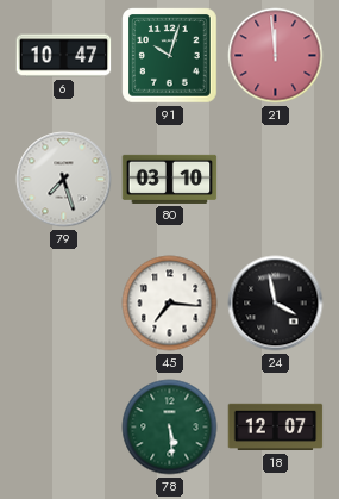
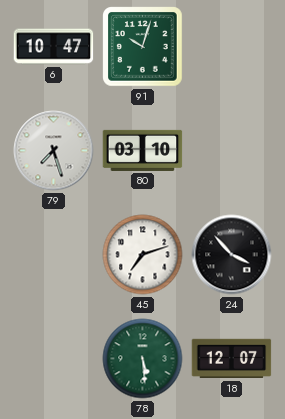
21: 11:59 -> none
45: 7:16 -> 7:12
24: 3:58 -> 3:53
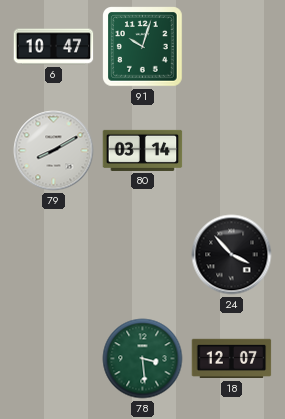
79: 7:27 -> 8:10
80: 03:10 -> 03:14
45: 7:12 -> none
78: 5:29 -> 3:29
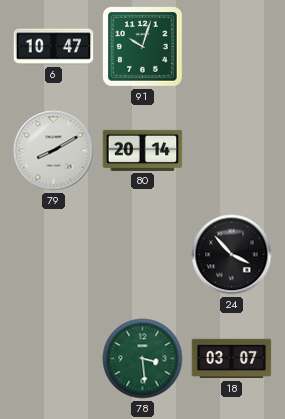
80: 03:14 -> 20:14
18: 12:07 -> 03:07
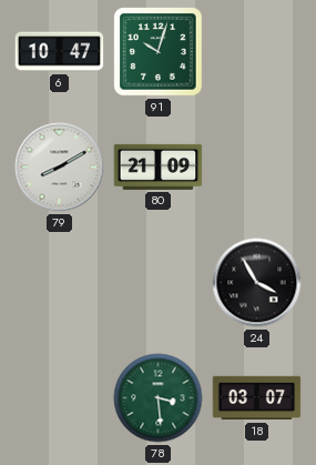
80: 20:14 -> 21:09
24: 3:53 -> 3:55
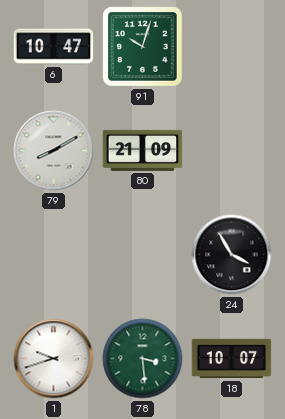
1: none -> 9:42
18: 03:07 -> 10:07
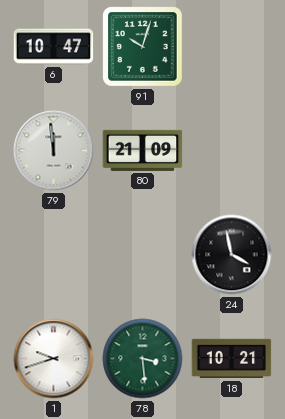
79: 8:10 -> 11:59
24: 3:55 -> 3:58
18: 10:07 -> 10:21
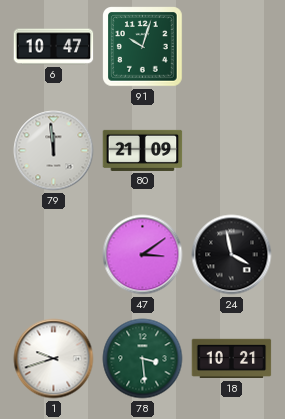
47: none -> 3:09
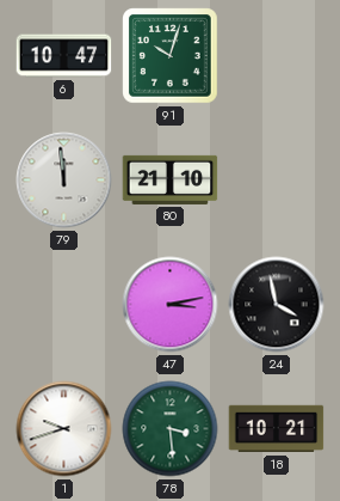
80: 21:09 -> 21:10
47: 3:09 -> 3:13
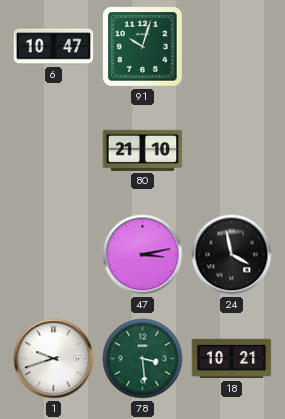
79: 11:59 -> none
